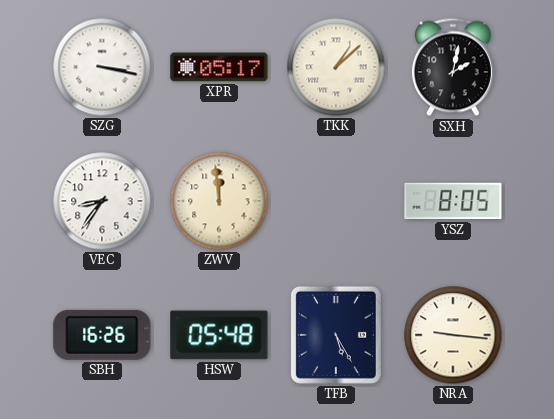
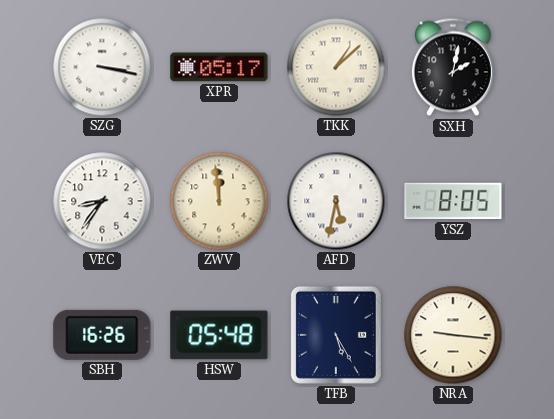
AFD: none -> 5:32
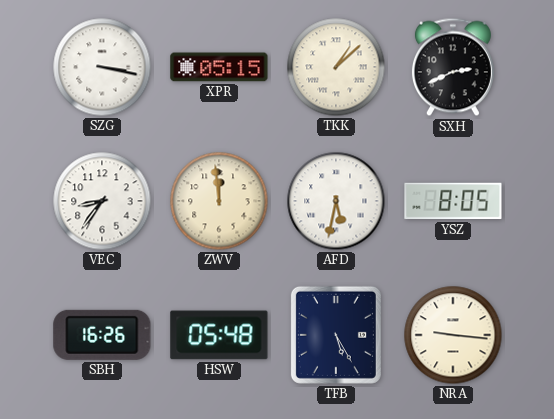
XPR: 05:17 -> 05:15
SXH: 2:02 -> 2:41
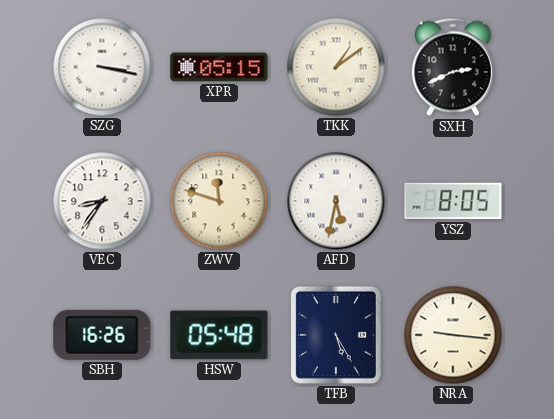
TKK: 1:08 -> 1:09
ZWV: 11:59 -> 11:48
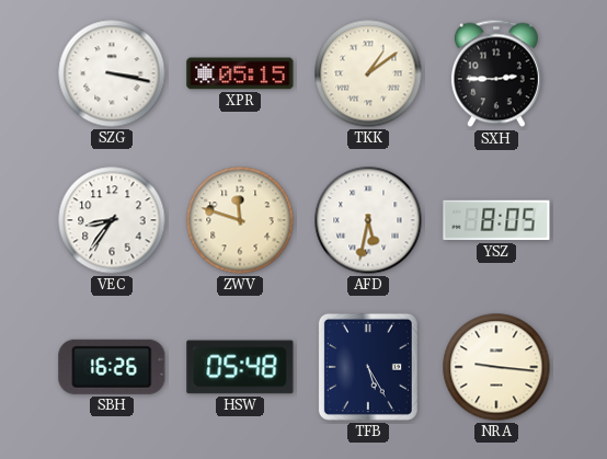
SXH: 2:41 -> 2:45
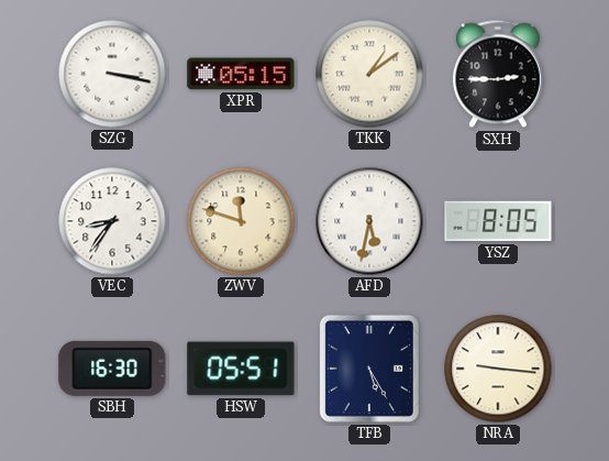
SBH: 16:26 -> 16:30
HSW: 05:48 -> 05:51
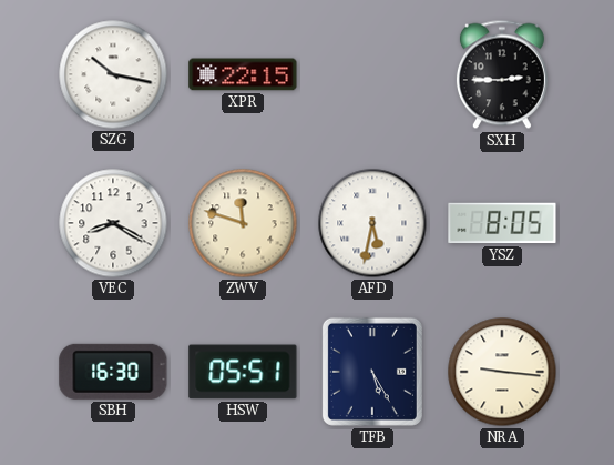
SZG: 3:17 -> 10:17
XPR: 05:15 -> 22:15
TKK: 1:09 -> none
VEC: 8:36 -> 8:20
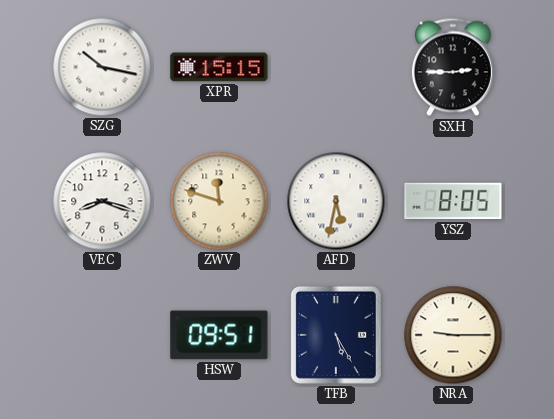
XPR: 22:15 -> 15:15
VEC: 8:20 -> 8:18
SBH: 16:30 -> none
HSW: 05:51 -> 09:51
NRA: 9:16 -> 9:15
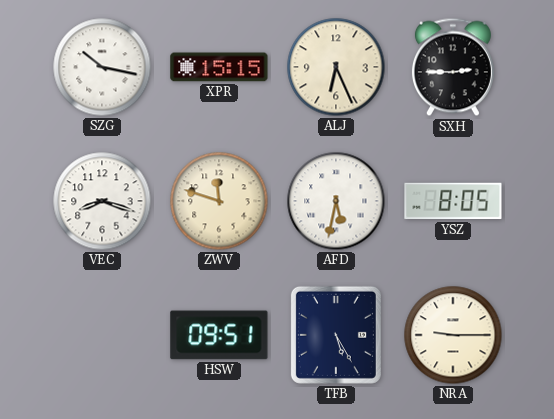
ALJ: none -> 6:26
